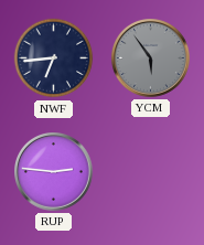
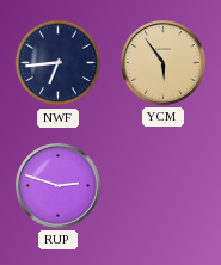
YCM dial: grey -> champagne
RUP: 2:46 -> 2:48
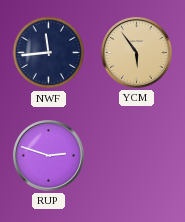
NWF: 6:44 -> 11:44
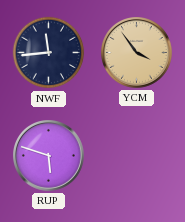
YCM: 5:54 -> 3:54
RUP: 2:48 -> 5:48
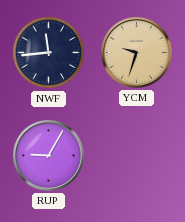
YCM: 3:54 -> 9:33
RUP: 5:48 -> 9:05
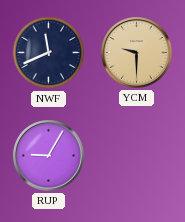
NWF: 11:44 -> 11:41
YCM: 9:33 -> 9:30
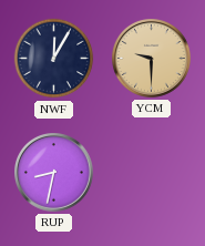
NWF: 11:41 -> 12:05
RUP: 9:05 -> 8:32
